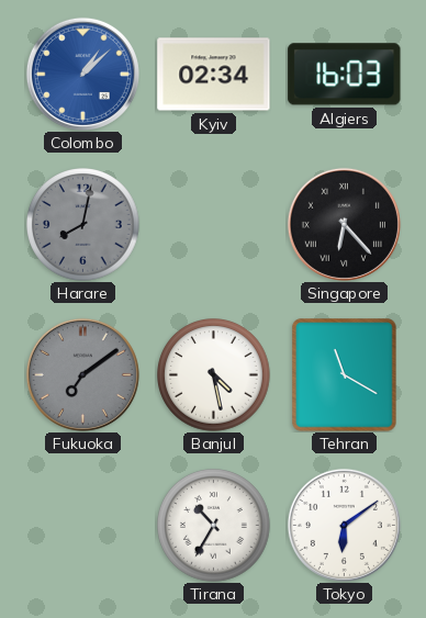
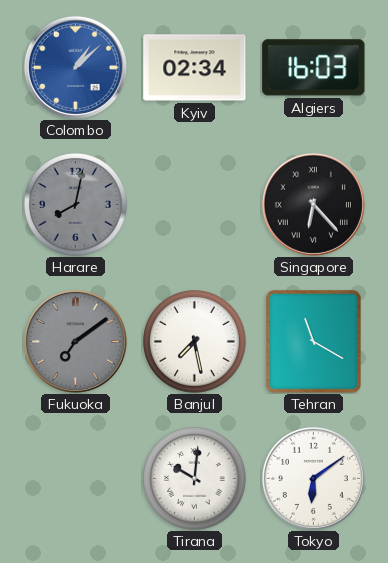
Banjul: 4:28 -> 7:28
Tirana: 10:35 -> 10:01
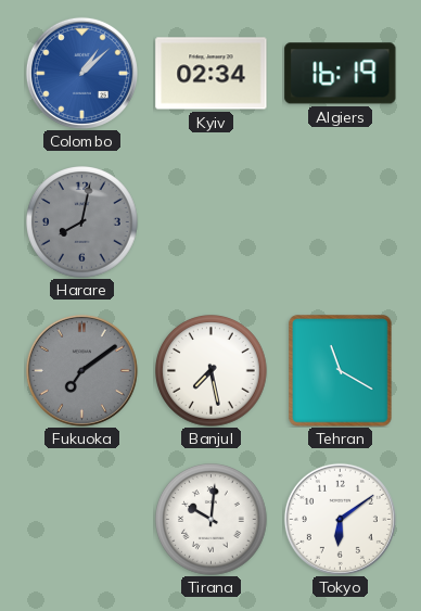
Algiers: 16:03 -> 16:19
Singapore: 6:23 -> none
